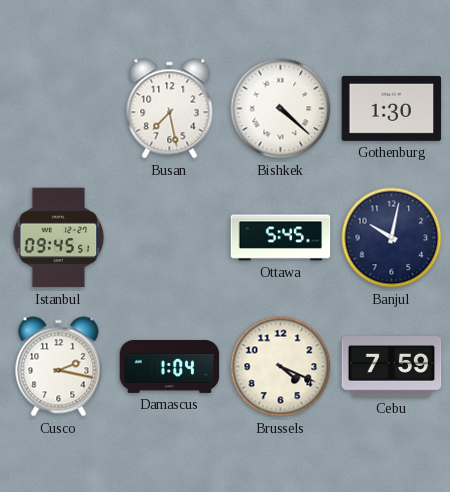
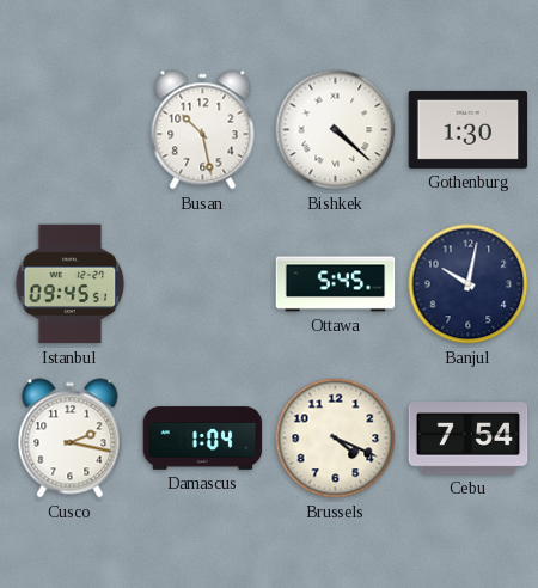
Busan: 7:28 -> 10:28
Cebu: 7:59 -> 7:54
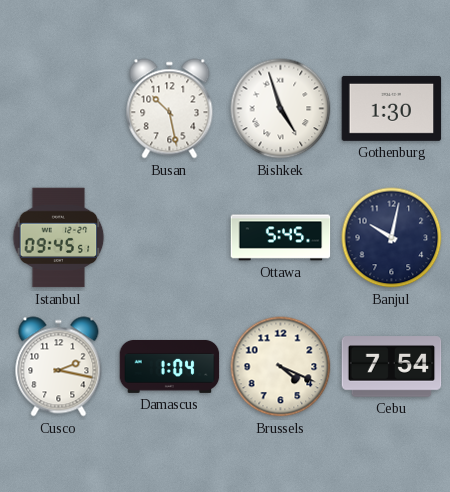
Bishkek: 4:22 -> 4:57
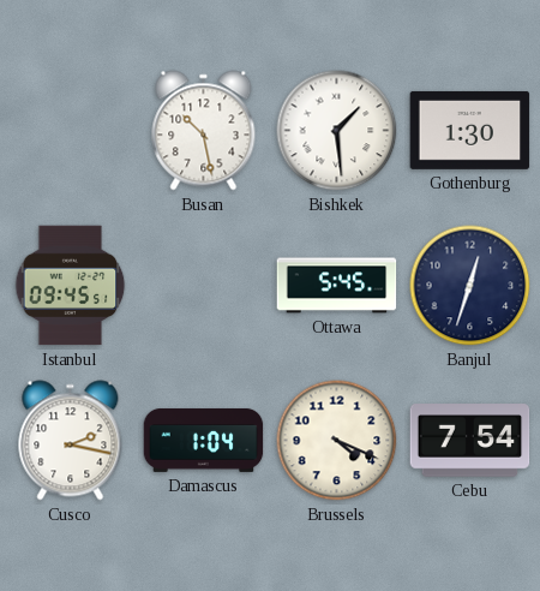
Bishkek: 4:57 -> 1:29
Banjul: 10:02 -> 12:33
